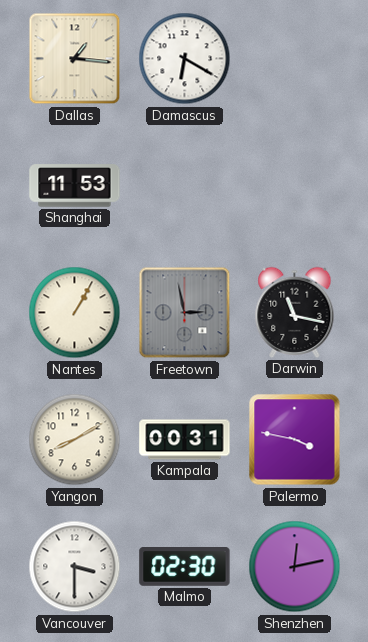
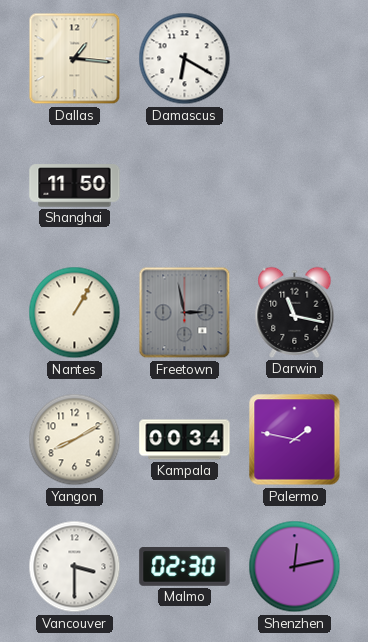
Shanghai: 11:53 -> 11:50
Kampala: 00:31 -> 00:34
Palermo: 3:47 -> 1:47
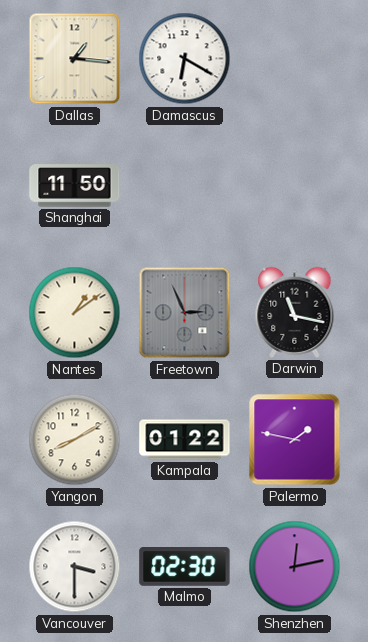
Nantes: 1:05 -> 1:09
Freetown: 2:58 -> 2:56
Kampala: 00:34 -> 01:22
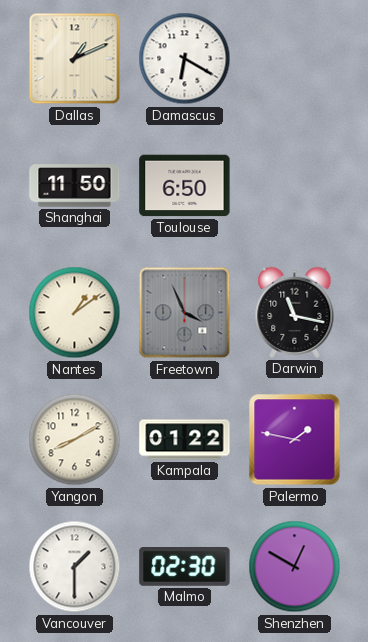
Dallas: 1:16 -> 1:11
Toulouse: none -> 6:50
Freetown: 2:56 -> 3:56
Vancouver: 3:30 -> 1:30
Shenzhen: 12:13 -> 12:50
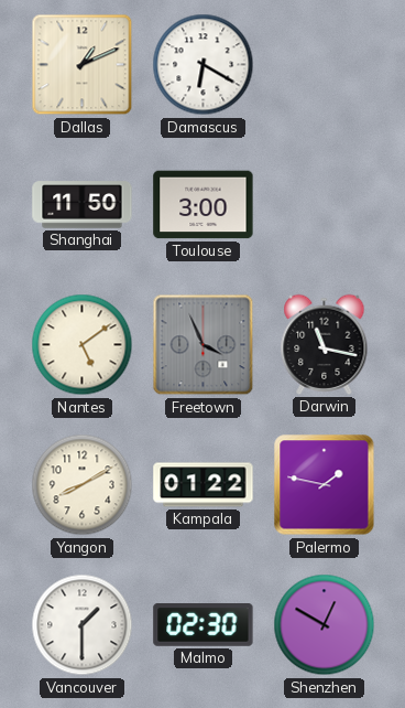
Toulouse: 6:50 -> 3:00
Nantes: 1:09 -> 5:09
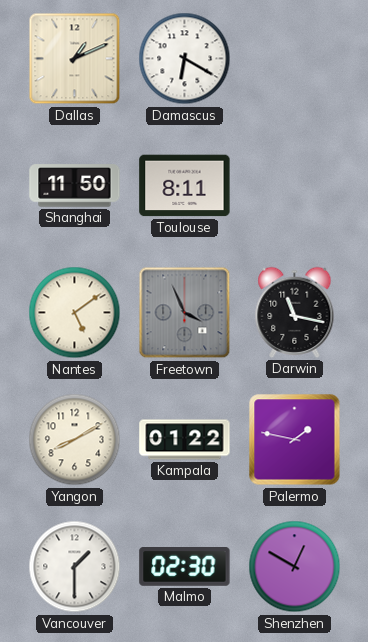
Toulouse: 3:00 -> 8:11
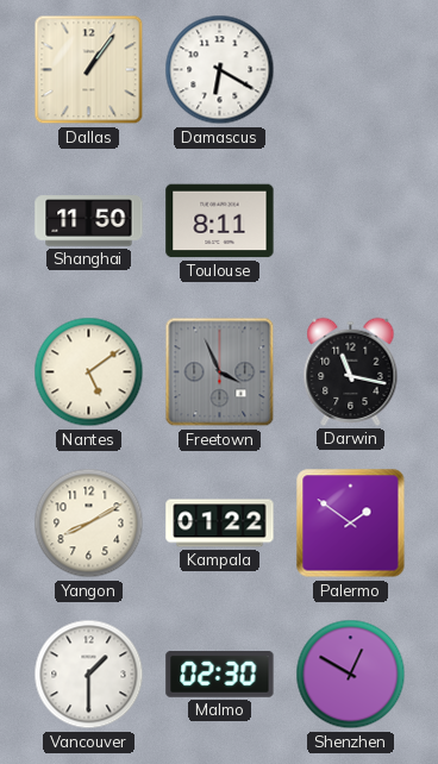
Dallas: 1:11 -> 1:06
Palermo: 1:47 -> 1:51
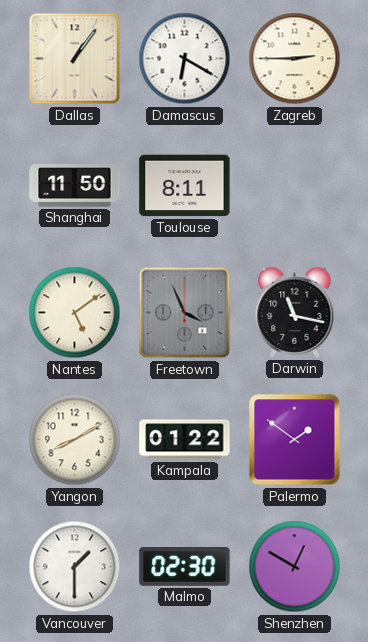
Zagreb: none -> 2:45
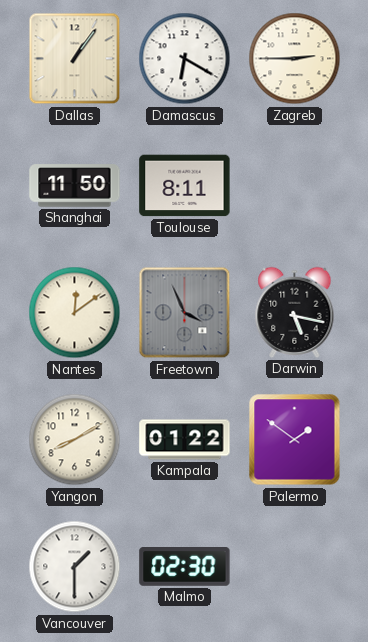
Nantes: 5:09 -> 12:09
Darwin: 11:17 -> 5:17
Shenzhen: 12:50 -> none
